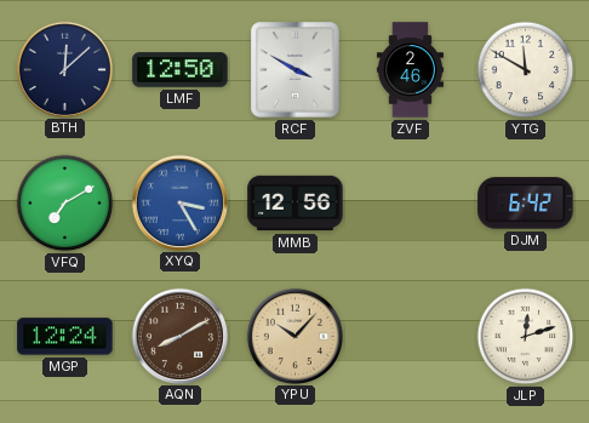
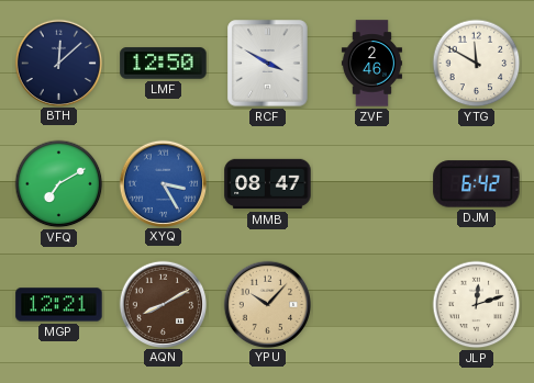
MMB: 12:56 -> 08:47
MGP: 12:24 -> 12:21
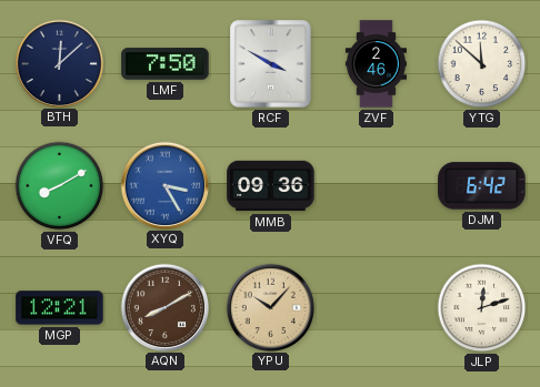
LMF: 12:50 -> 7:50
YTG: 11:50 -> 11:52
VFQ: 7:10 -> 8:10
MMB: 08:47 -> 09:36
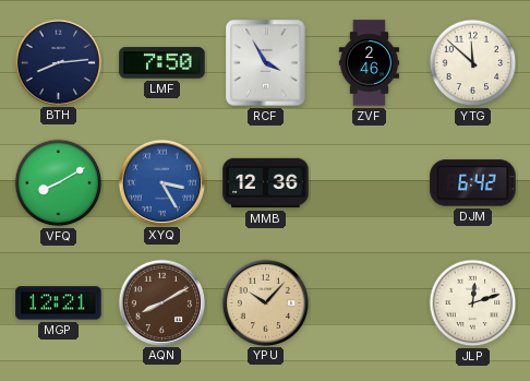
BTH: 12:08 -> 8:14
RCF: 3:50 -> 3:55
MMB: 09:36 -> 12:36
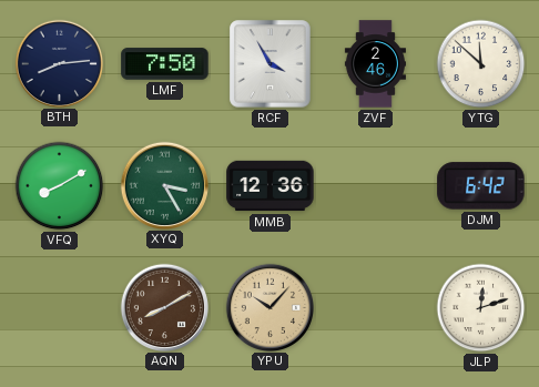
XYQ dial: blue -> green
MGP: 12:21 -> none
